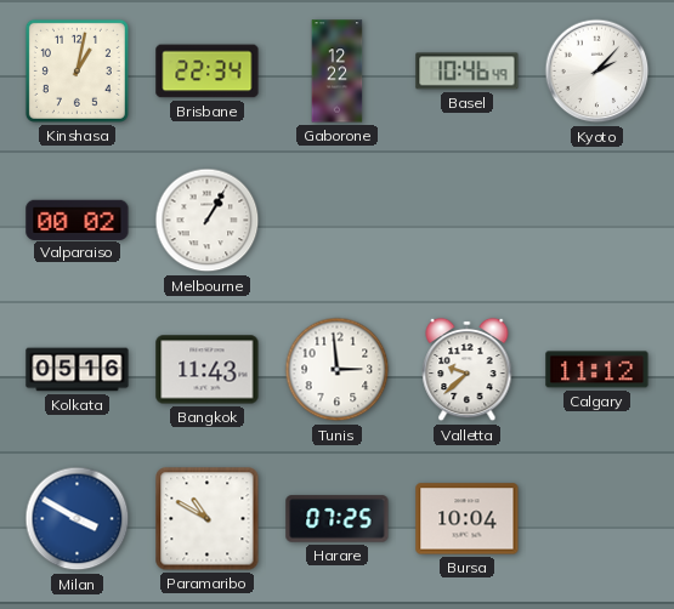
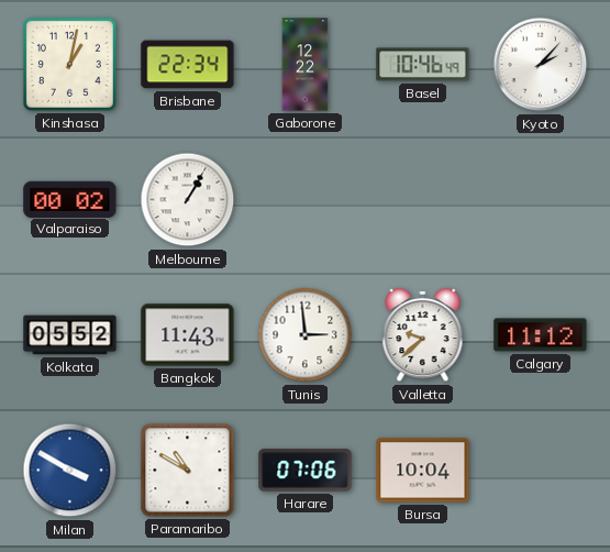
Kolkata: 05:16 -> 05:52
Harare: 07:25 -> 07:06
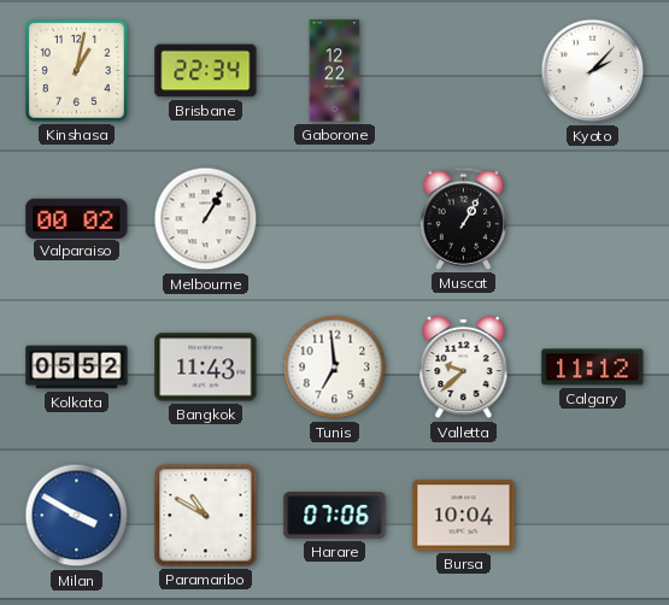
Basel: 10:46 -> none
Muscat: none -> 1:05
Tunis: 2:59 -> 6:59
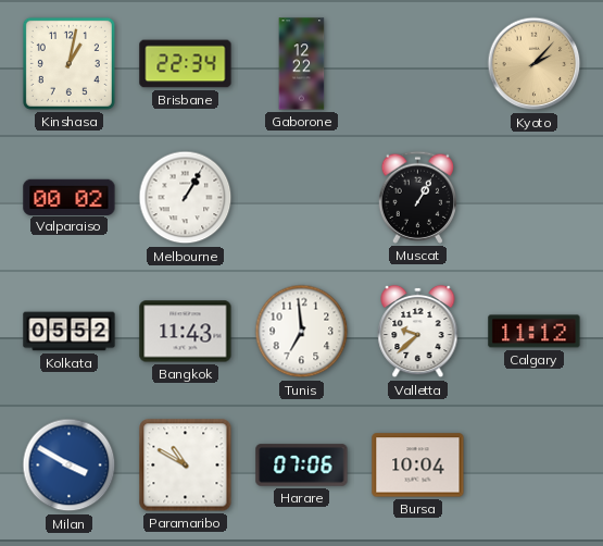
Kyoto dial: white -> champagne
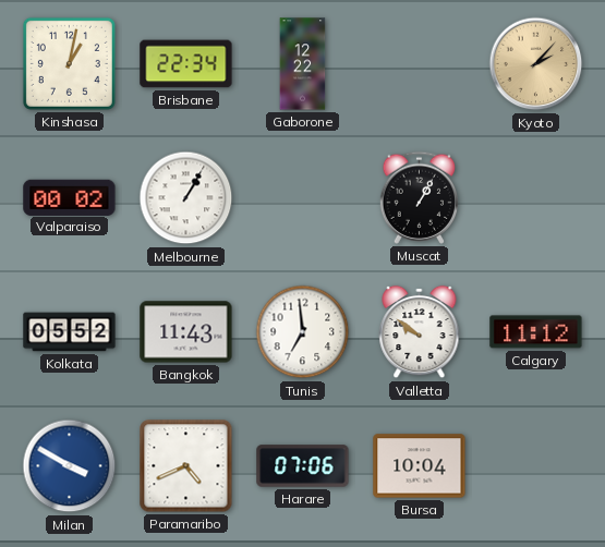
Valletta: 9:38 -> 9:51
Paramaribo: 10:50 -> 4:41
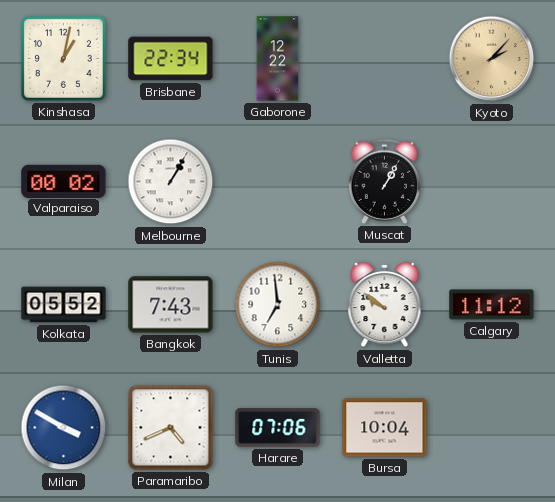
Bangkok: 11:43 -> 7:43
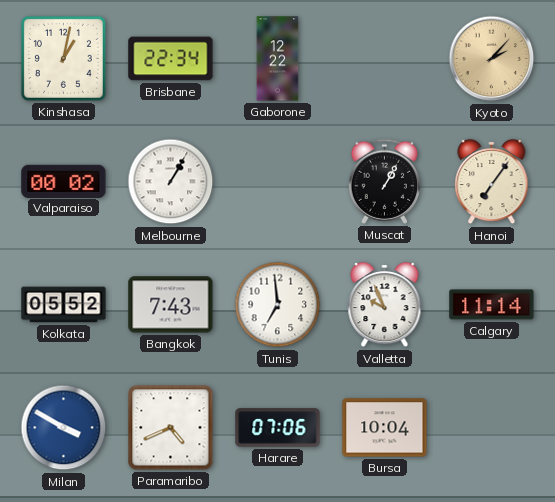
Hanoi: none -> 7:06
Valletta: 9:51 -> 9:56
Calgary: 11:12 -> 11:14
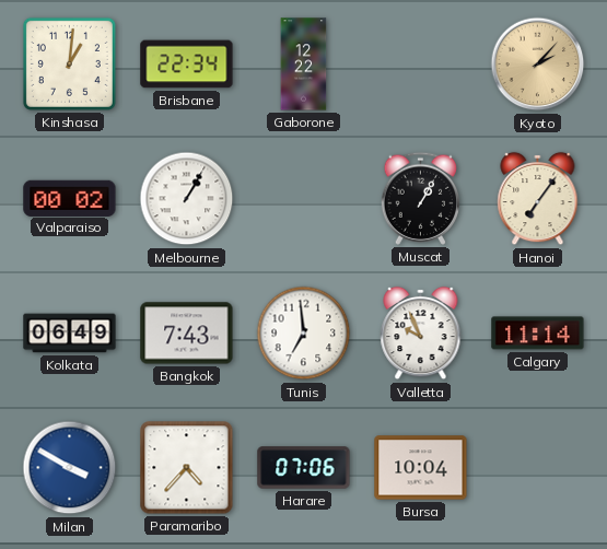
Kinshasa: 1:02 -> 1:01
Kolkata: 05:52 -> 06:49
Paramaribo: 4:41 -> 4:37
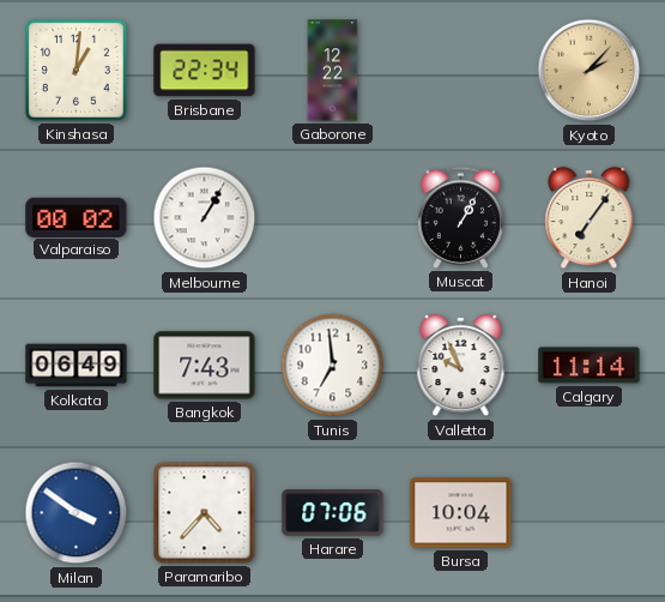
Milan: 3:50 -> 3:51
